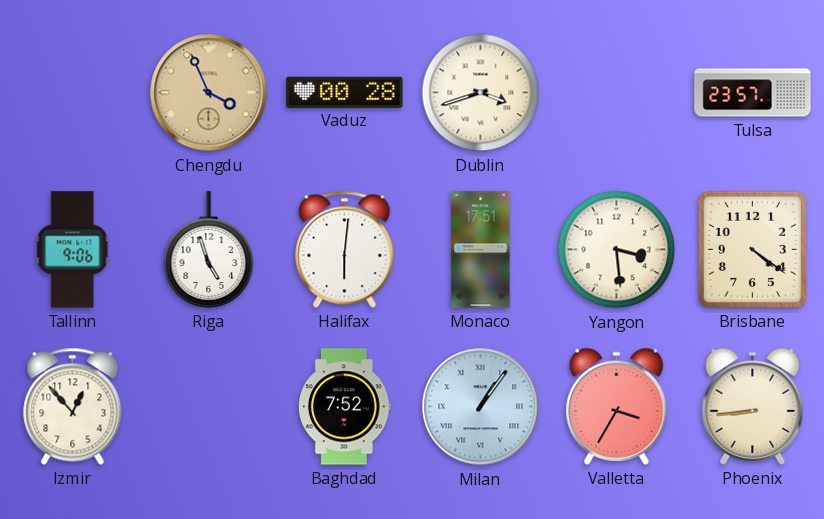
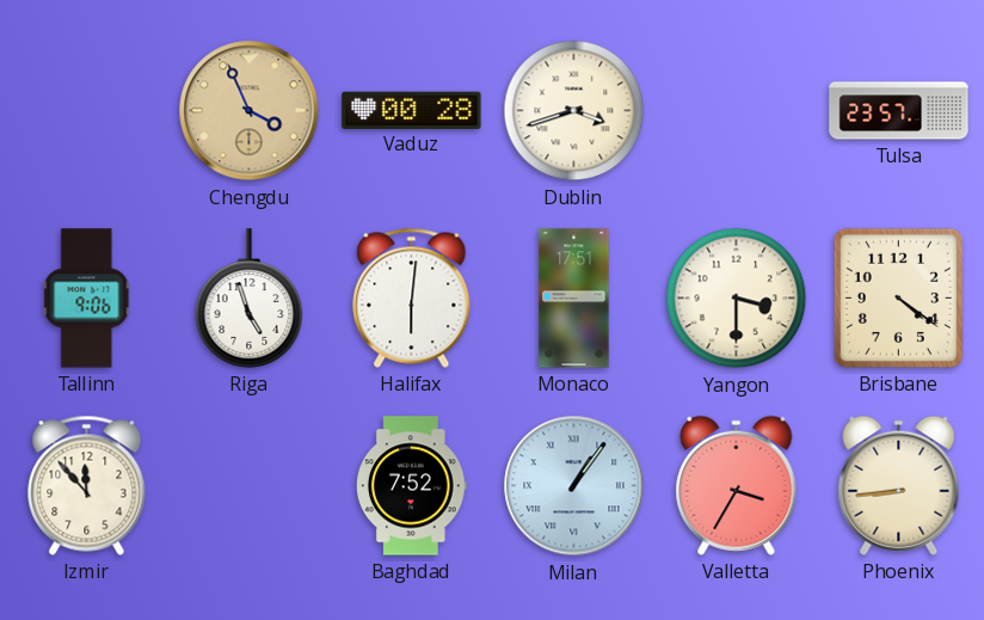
Yangon: 3:29 -> 3:30
Izmir: 12:53 -> 11:53
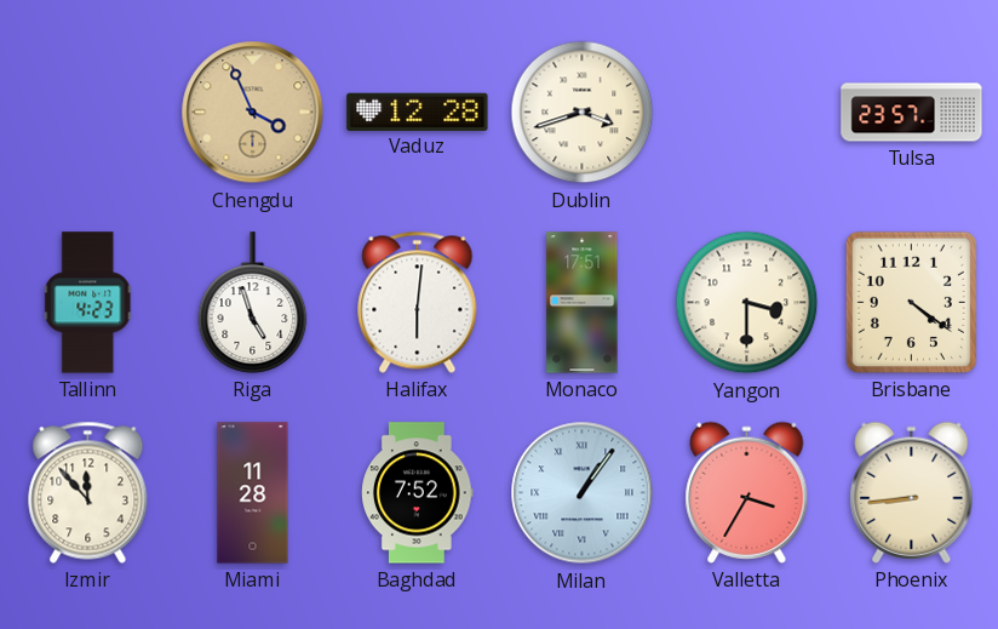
Vaduz: 00:28 -> 12:28
Tallinn: 9:06 -> 4:23
Miami: none -> 11:28
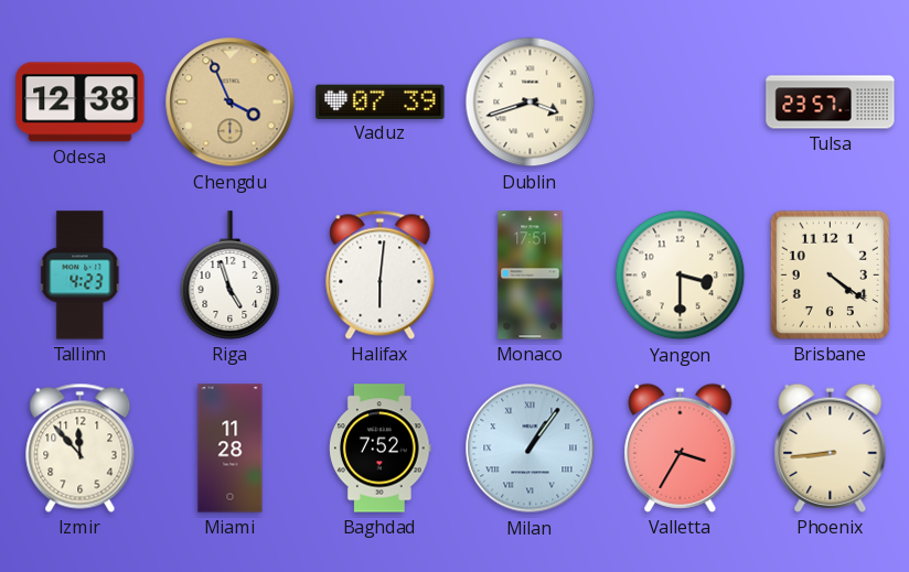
Odesa: none -> 12:38
Vaduz: 12:28 -> 07:39
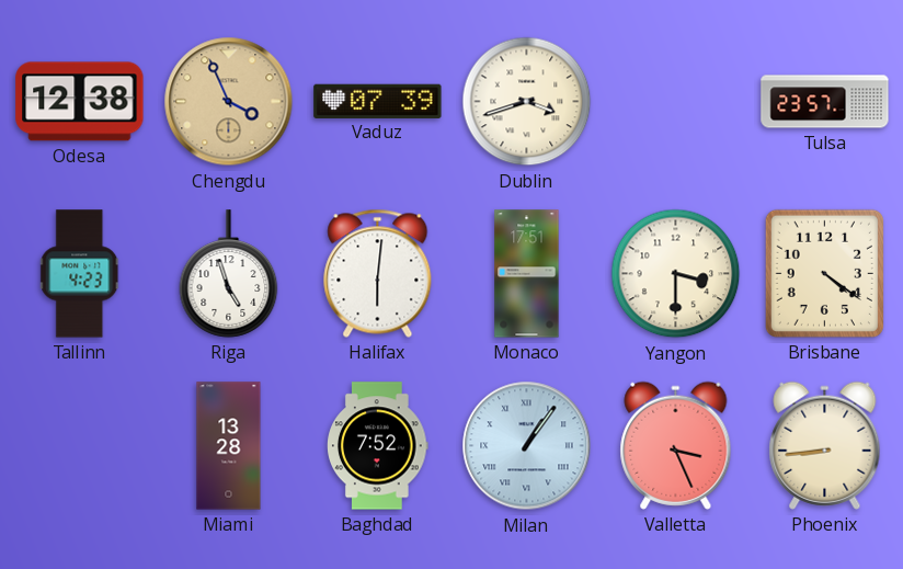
Izmir: 11:53 -> none
Miami: 11:28 -> 13:28
Valletta: 3:35 -> 3:26
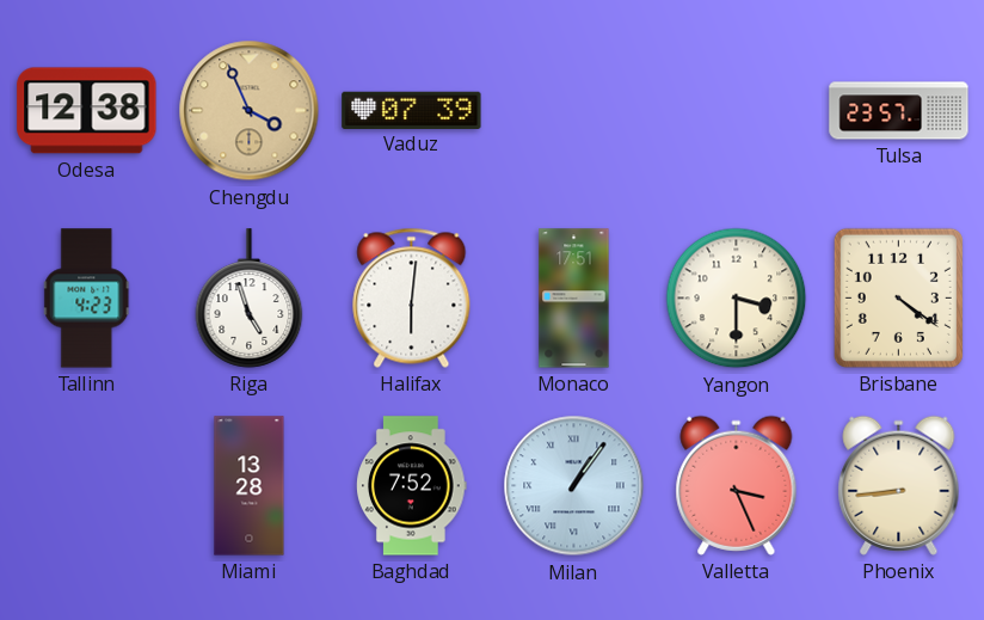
Dublin: 3:42 -> none
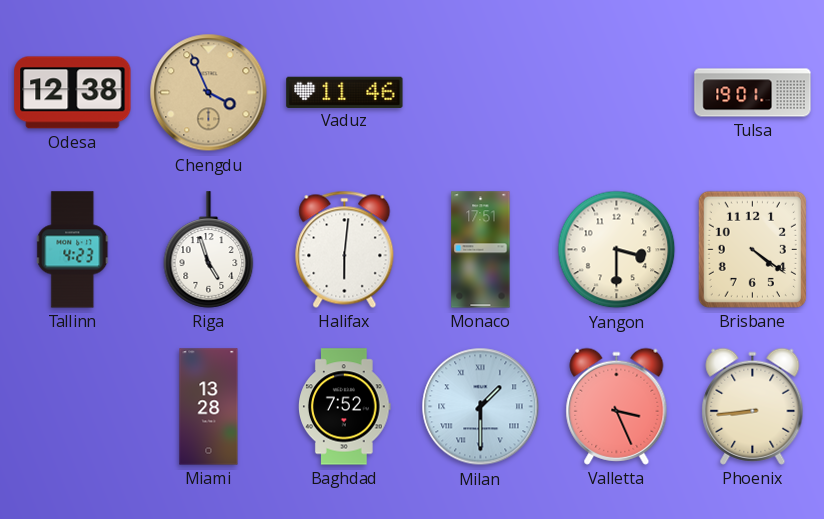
Vaduz: 07:39 -> 11:46
Tulsa: 23:57 -> 19:01
Milan: 1:06 -> 1:30
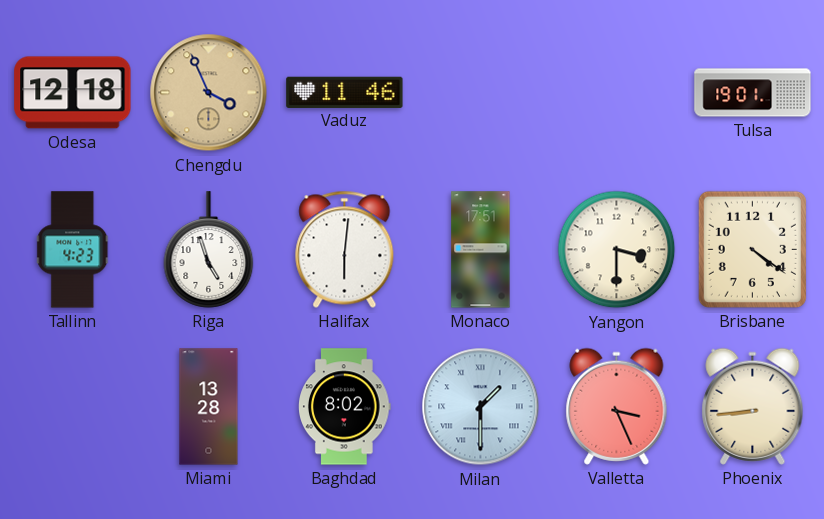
Odesa: 12:38 -> 12:18
Baghdad: 7:52 -> 8:02
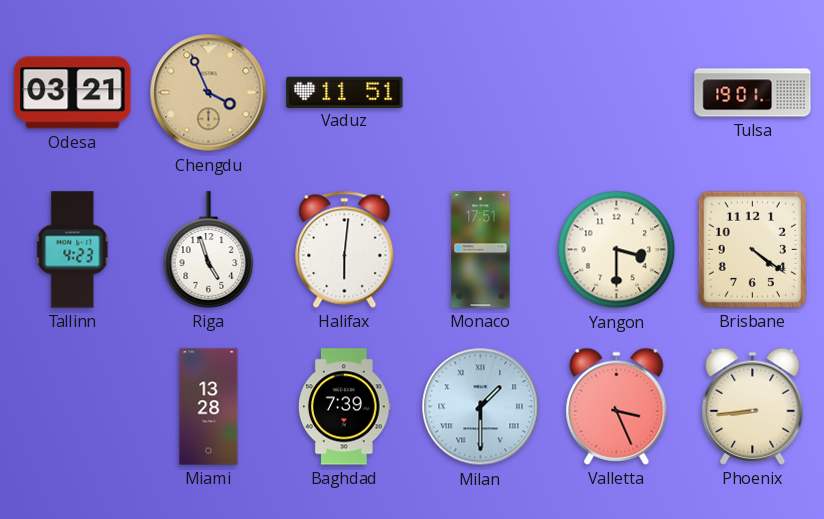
Odesa: 12:18 -> 03:21
Vaduz: 11:46 -> 11:51
Baghdad: 8:02 -> 7:39
